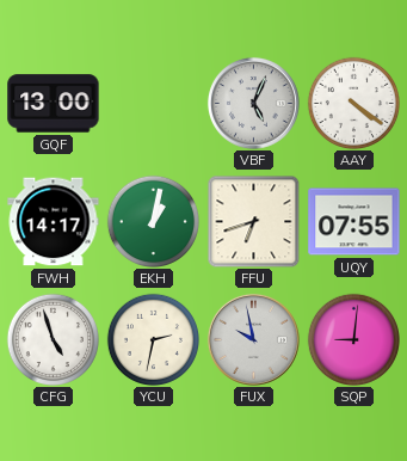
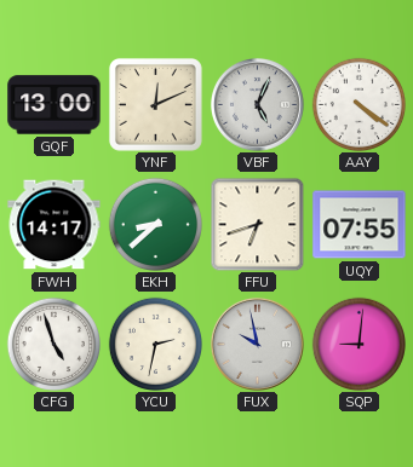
YNF: none -> 12:11
EKH: 1:02 -> 8:38
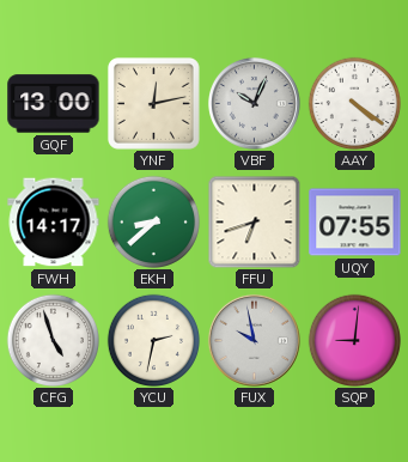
YNF: 12:11 -> 12:13
VBF: 5:04 -> 10:04
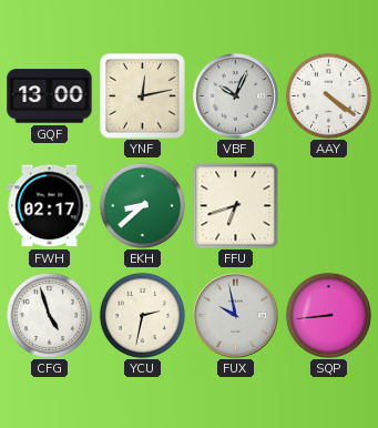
FWH: 14:17 -> 02:17
UQY: 07:55 -> none
SQP: 9:01 -> 8:44
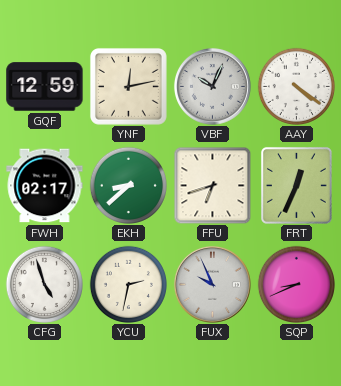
GQF: 13:00 -> 12:59
FRT: none -> 12:34
FUX: 9:58 -> 9:56
SQP: 8:44 -> 8:41
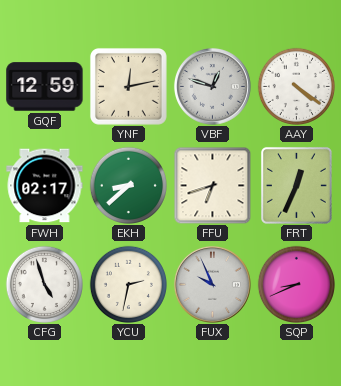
VBF: 10:04 -> 12:48
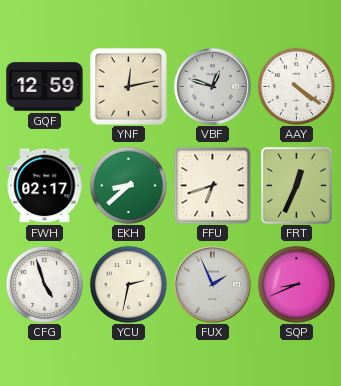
FUX: 9:56 -> 1:56
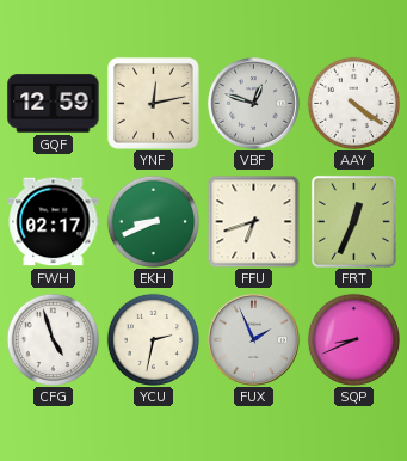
EKH: 8:38 -> 8:41
